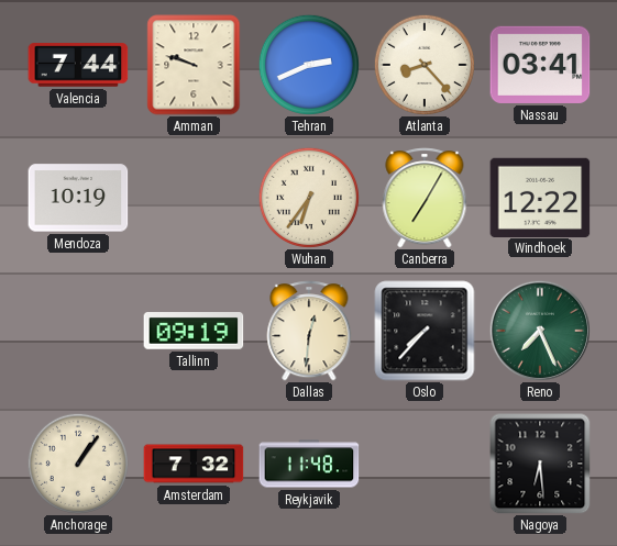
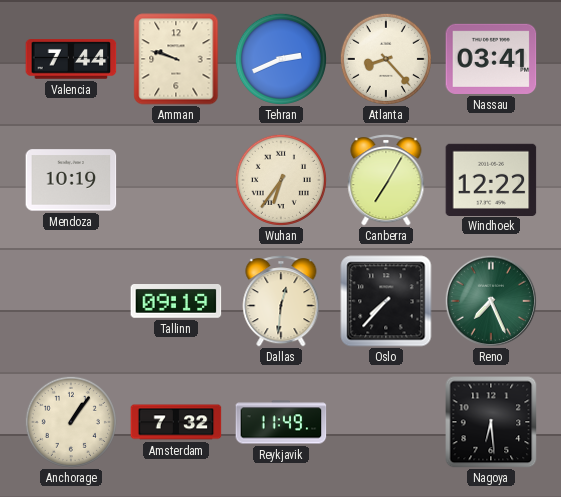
Reykjavik: 11:48 -> 11:49
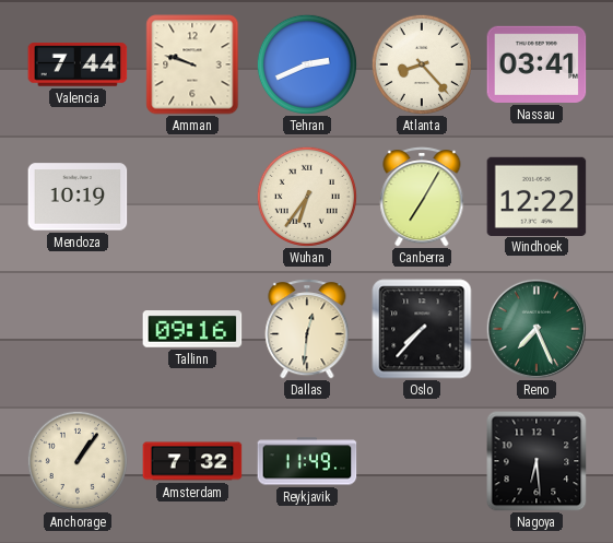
Tallinn: 09:19 -> 09:16
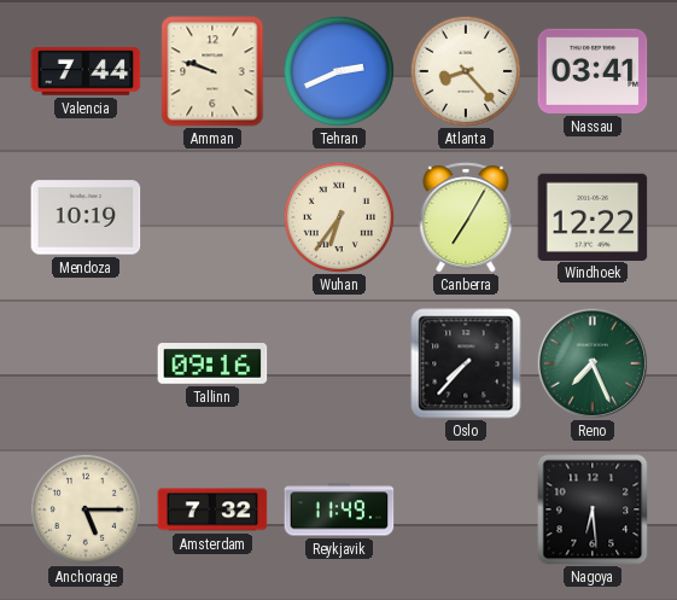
Dallas: 12:31 -> none
Anchorage: 1:06 -> 5:15
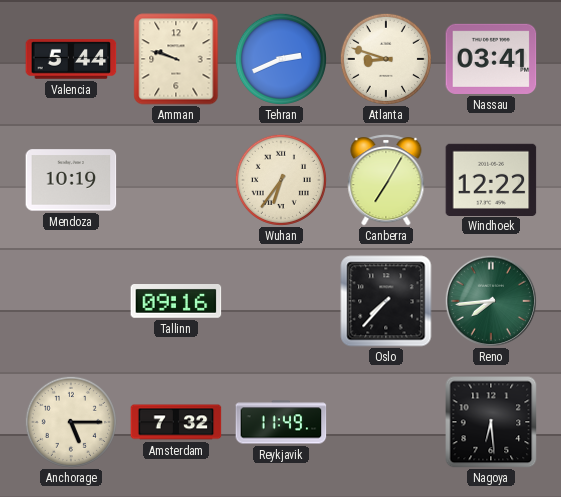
Valencia: 7:44 -> 5:44
Atlanta: 8:23 -> 8:48
Reno: 7:26 -> 7:44
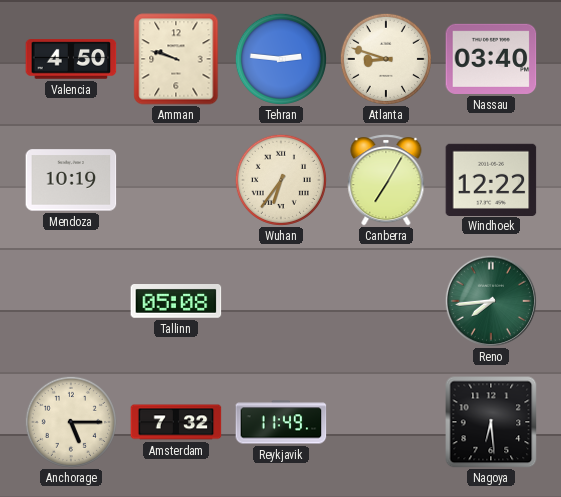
Valencia: 5:44 -> 4:50
Tehran: 2:41 -> 2:46
Nassau: 03:41 -> 03:40
Tallinn: 09:16 -> 05:08
Oslo: 7:37 -> none
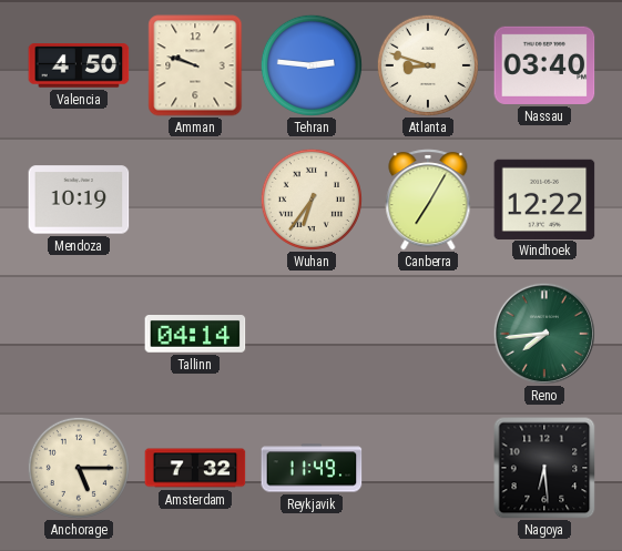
Tallinn: 05:08 -> 04:14
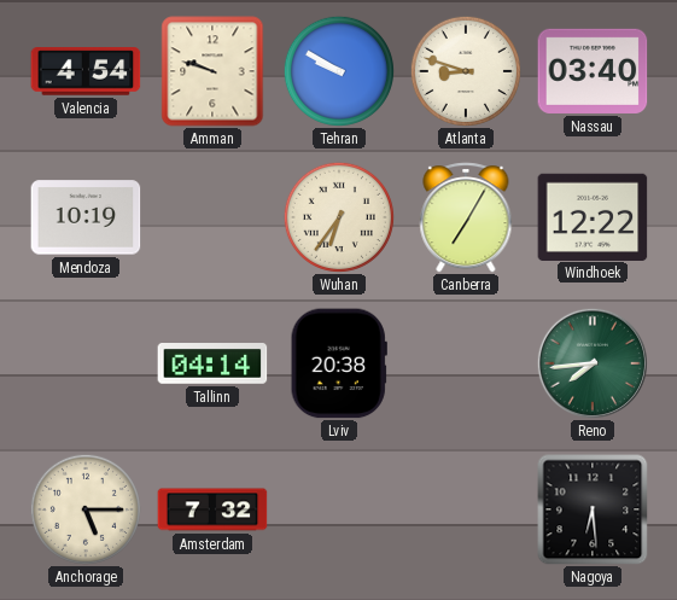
Valencia: 4:50 -> 4:54
Tehran: 2:46 -> 9:50
Lviv: none -> 20:38
Reykjavik: 11:49 -> none
